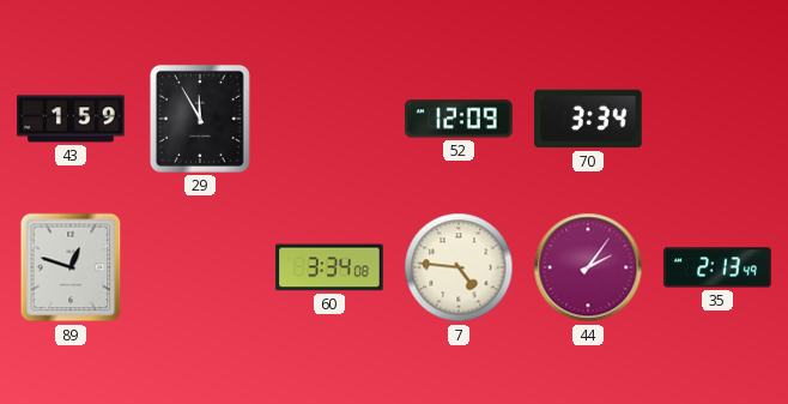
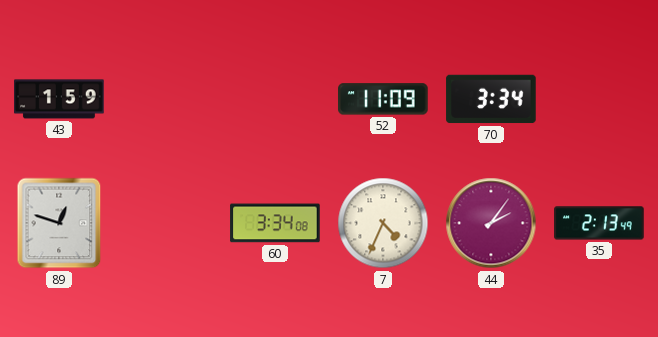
29: 11:55 -> none
52: 12:09 -> 11:09
7: 4:46 -> 4:34
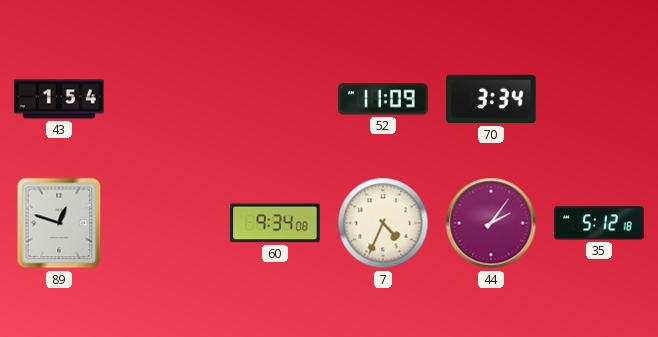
43: 1:59 -> 1:54
60: 3:34 -> 9:34
35: 2:13 -> 5:12
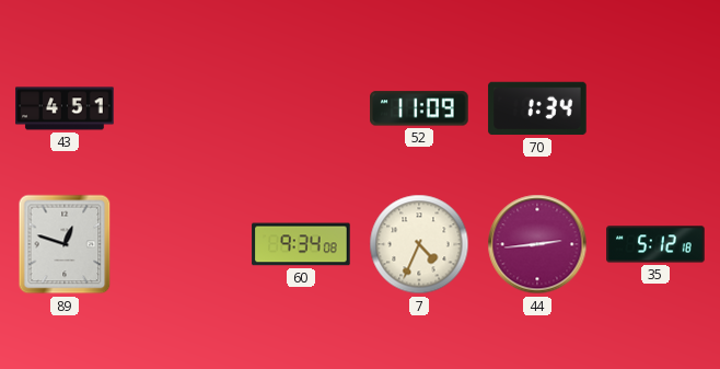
43: 1:54 -> 4:51
70: 3:34 -> 1:34
44: 2:06 -> 2:44
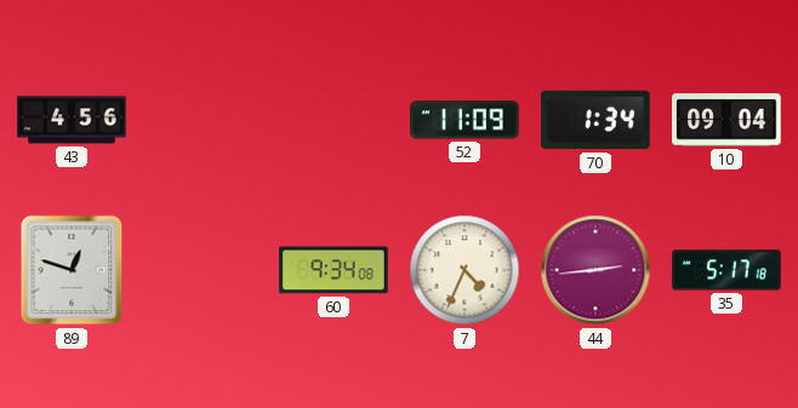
43: 4:51 -> 4:56
10: none -> 09:04
35: 5:12 -> 5:17
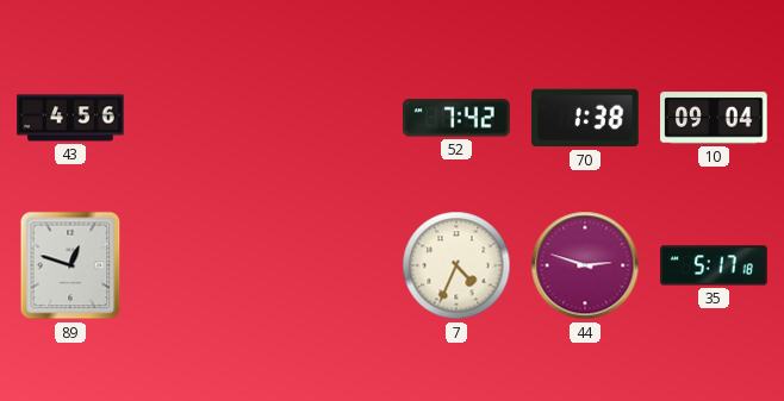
52: 11:09 -> 7:42
70: 1:34 -> 1:38
60: 9:34 -> none
44: 2:44 -> 2:48
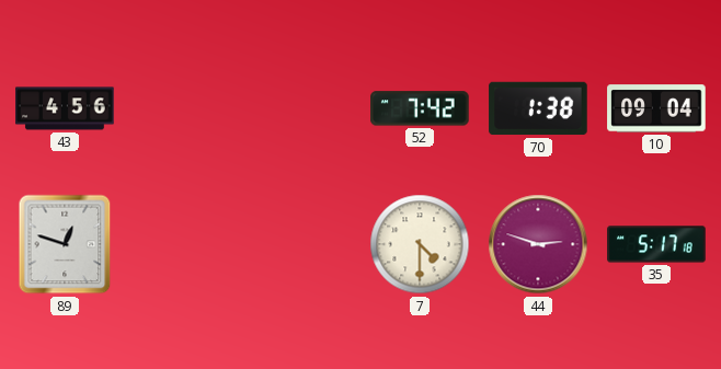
7: 4:34 -> 4:30
